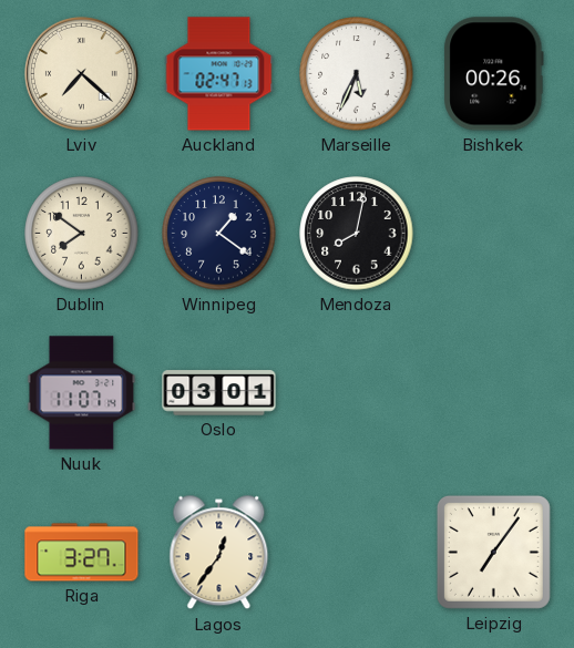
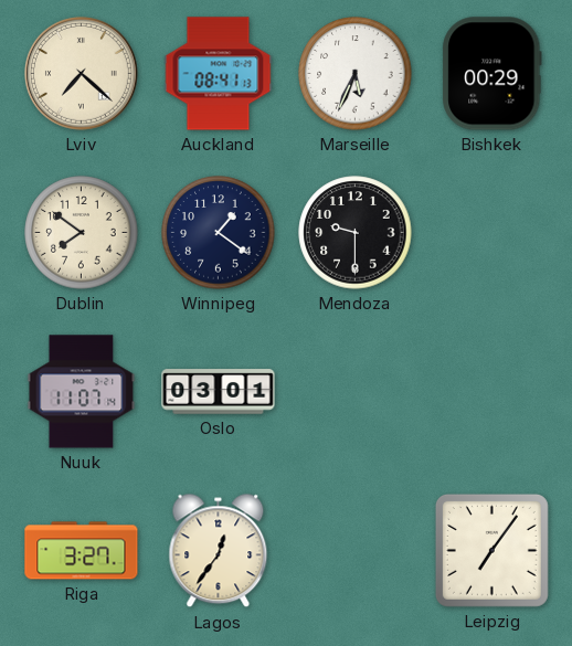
Auckland: 02:47 -> 08:41
Bishkek: 00:26 -> 00:29
Mendoza: 8:02 -> 9:30
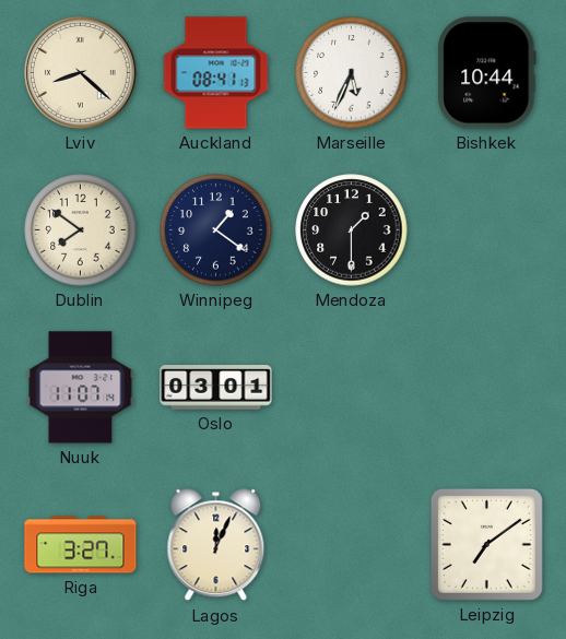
Lviv: 7:22 -> 8:22
Bishkek: 00:29 -> 10:44
Mendoza: 9:30 -> 1:30
Lagos: 12:36 -> 12:04
Leipzig: 7:06 -> 7:09
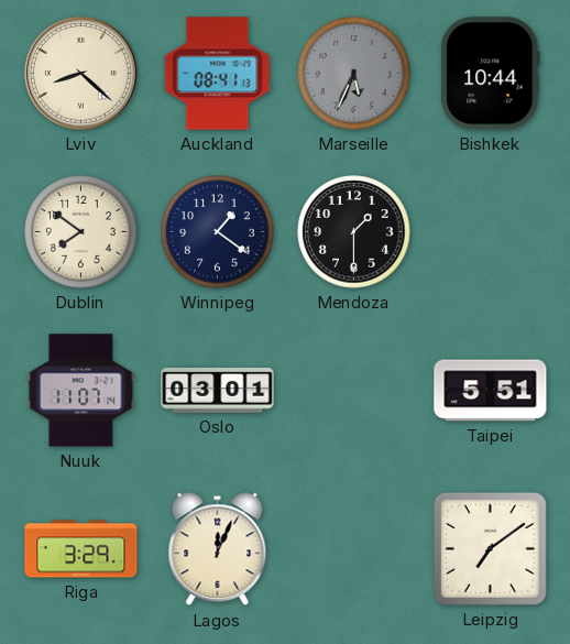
Marseille dial: white -> grey
Taipei: none -> 5:51
Riga: 3:27 -> 3:29
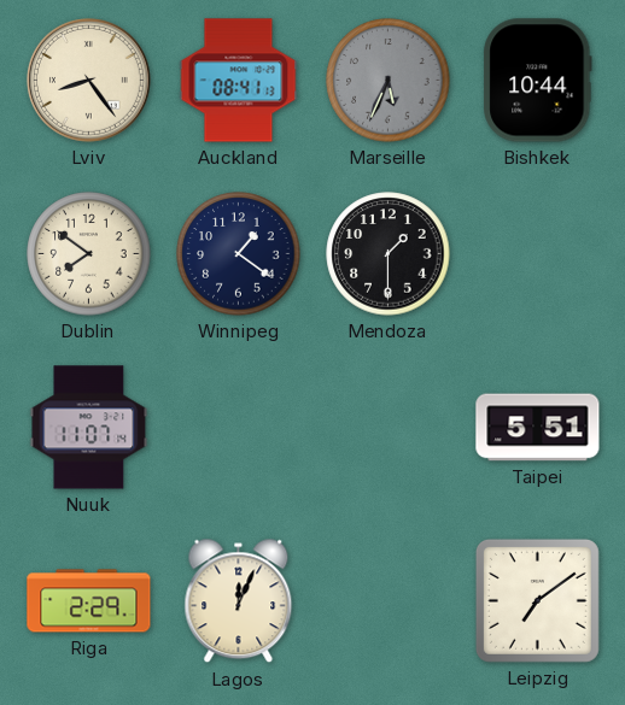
Lviv: 8:22 -> 8:24
Oslo: 03:01 -> none
Riga: 3:29 -> 2:29
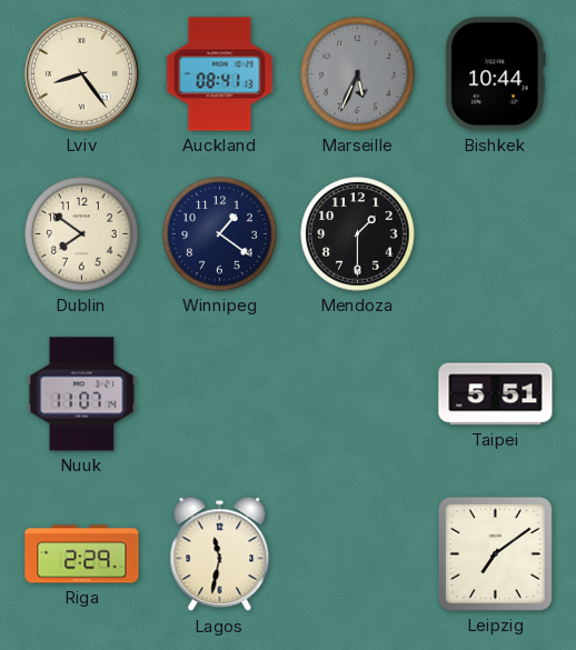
Lagos: 12:04 -> 11:32
